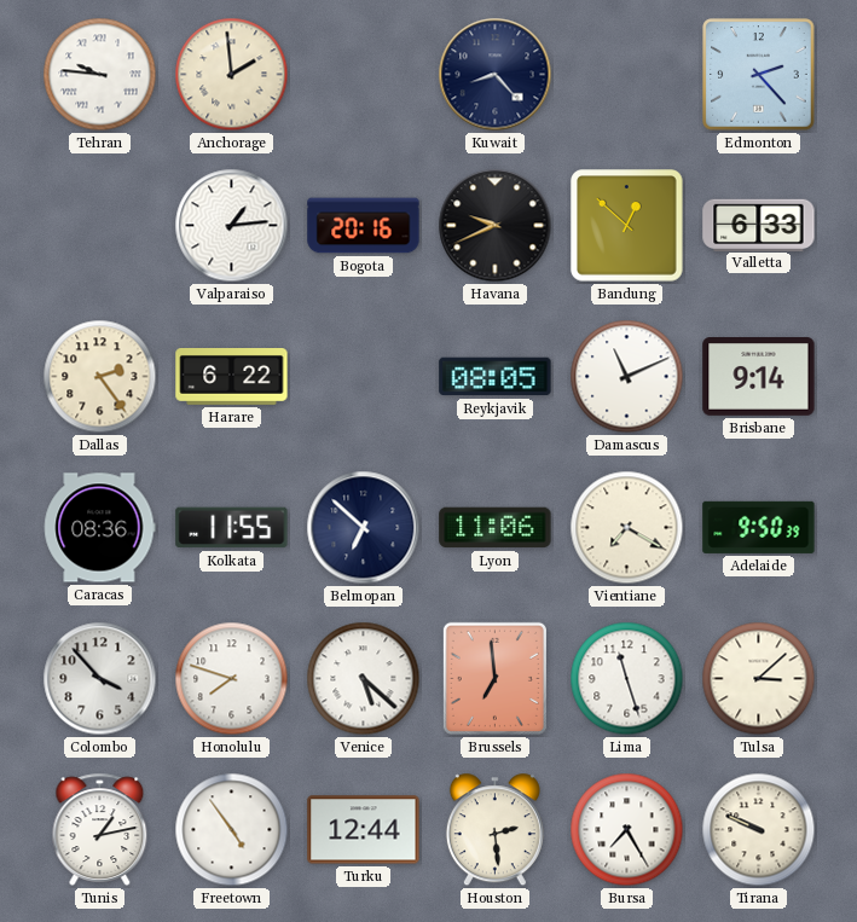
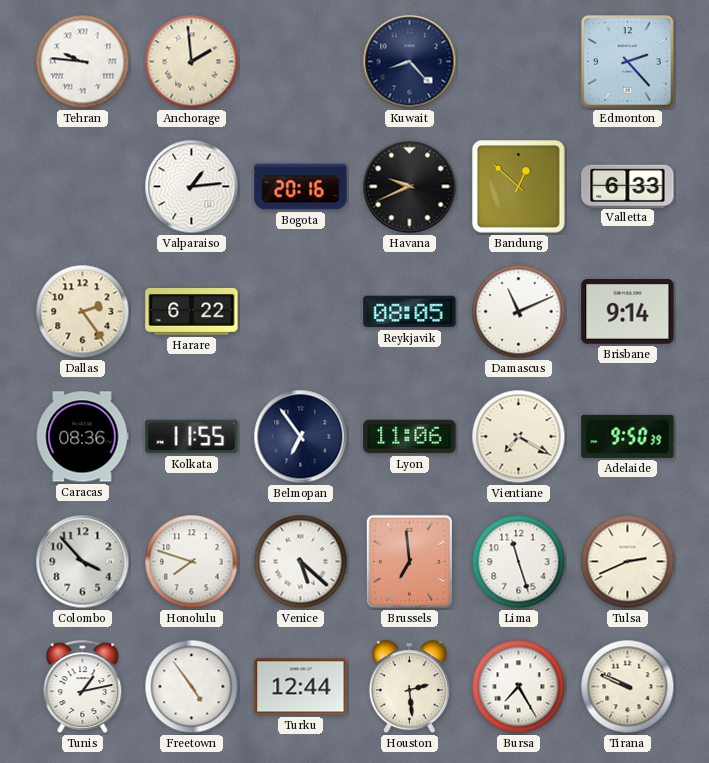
Belmopan: 6:52 -> 6:54
Tulsa: 3:08 -> 2:41
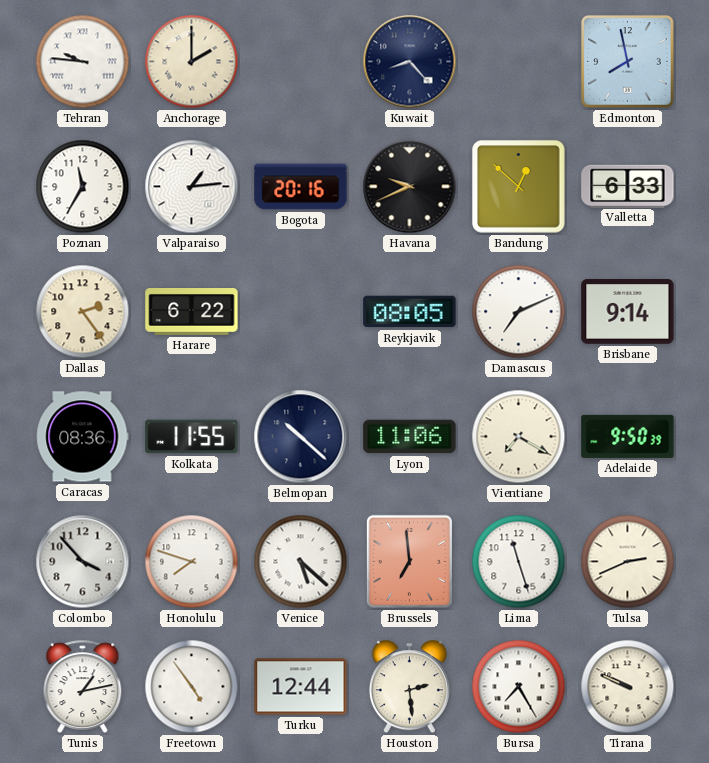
Anchorage: 1:59 -> 2:00
Edmonton: 2:23 -> 7:58
Poznan: none -> 11:35
Damascus: 11:11 -> 7:11
Belmopan: 6:54 -> 10:22
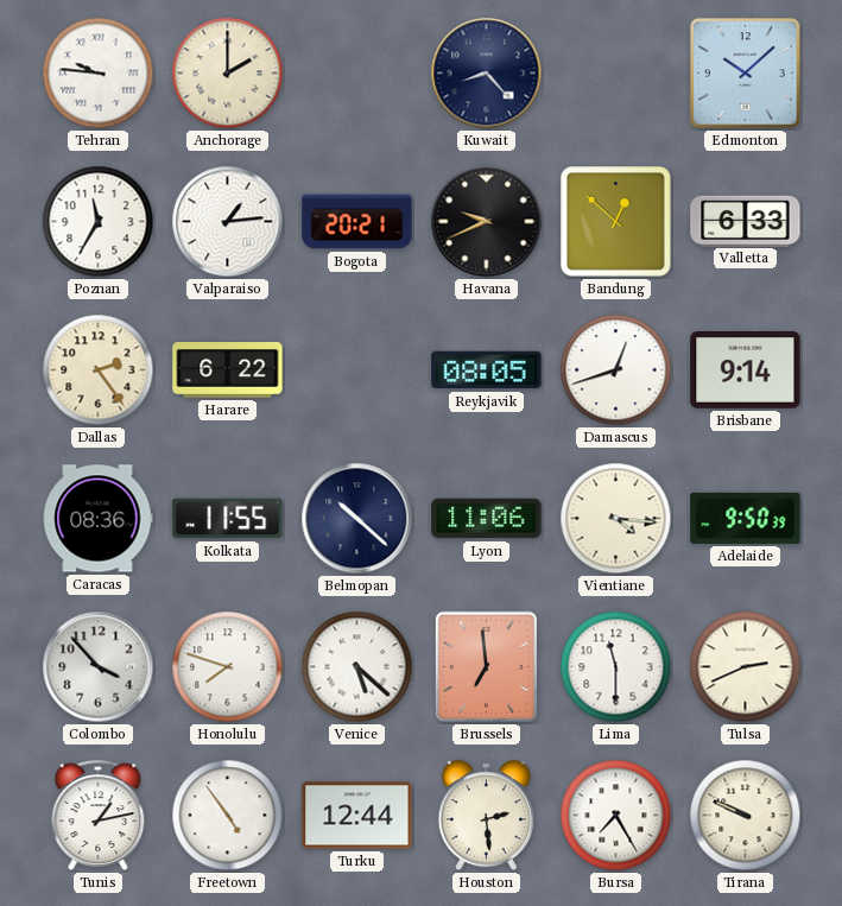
Edmonton: 7:58 -> 10:08
Bogota: 20:16 -> 20:21
Damascus: 7:11 -> 12:42
Vientiane: 7:20 -> 4:16
Lima: 11:27 -> 11:30
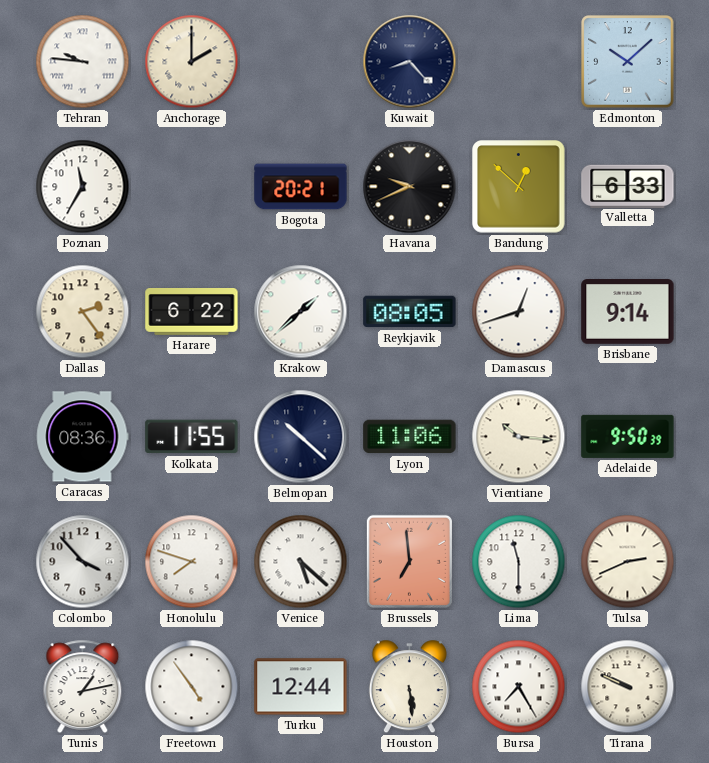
Valparaiso: 1:14 -> none
Krakow: none -> 1:38
Vientiane: 4:16 -> 10:16
Houston: 2:29 -> 5:29
